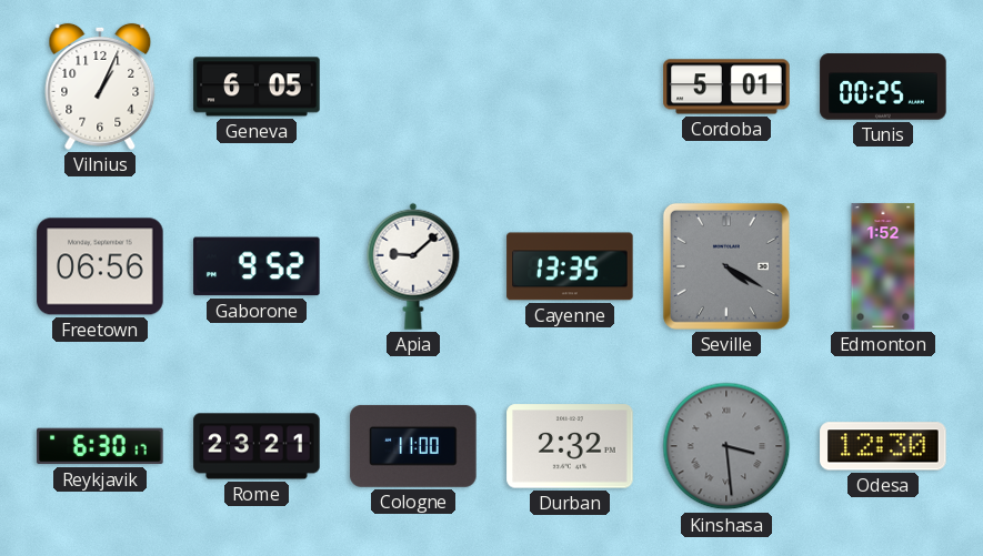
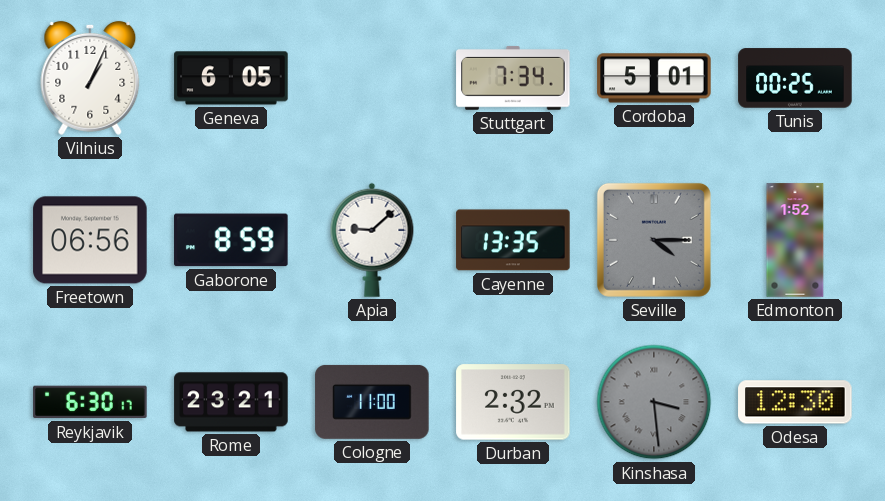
Stuttgart: none -> 7:34
Gaborone: 9:52 -> 8:59
Seville: 4:20 -> 4:15
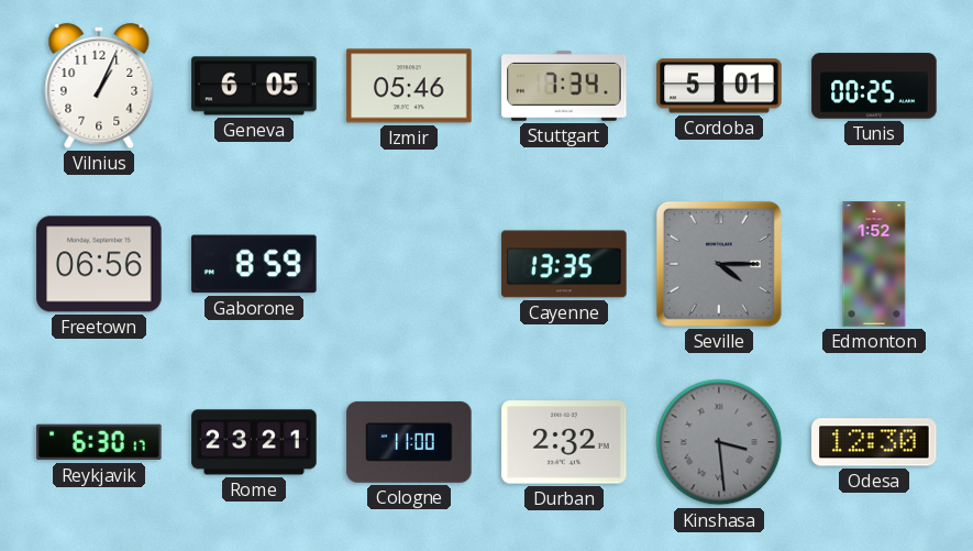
Izmir: none -> 05:46
Apia: 9:08 -> none
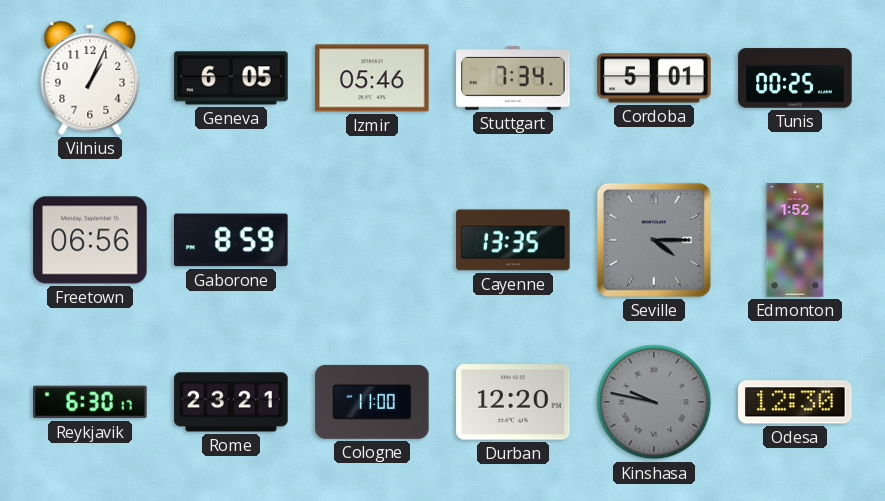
Durban: 2:32 -> 12:20
Kinshasa: 3:29 -> 9:47
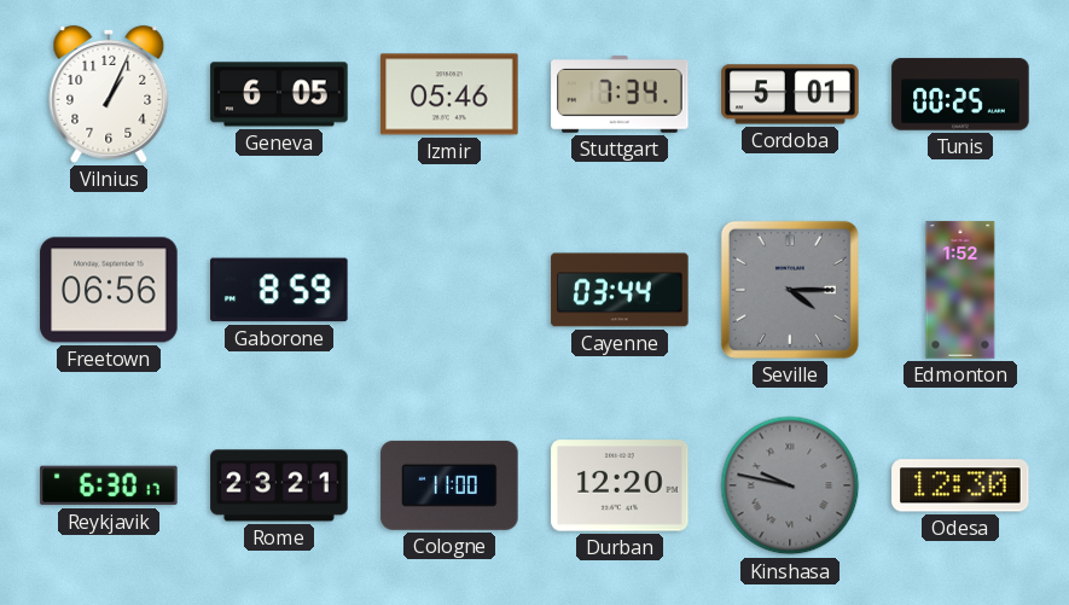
Cayenne: 13:35 -> 03:44
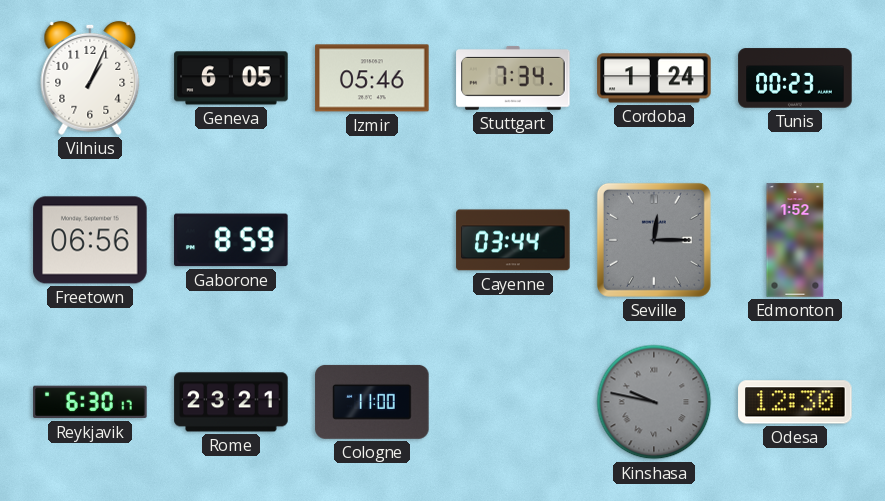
Cordoba: 5:01 -> 1:24
Tunis: 00:25 -> 00:23
Seville: 4:15 -> 12:15
Durban: 12:20 -> none
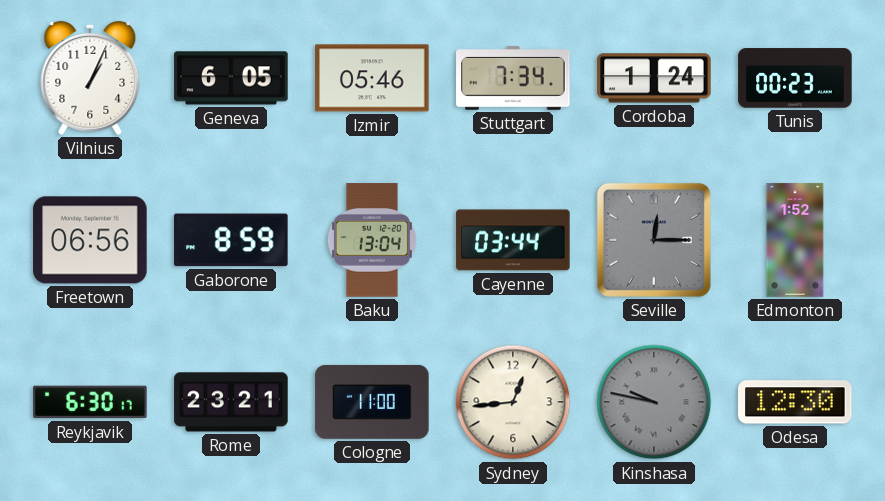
Baku: none -> 13:04
Sydney: none -> 12:44
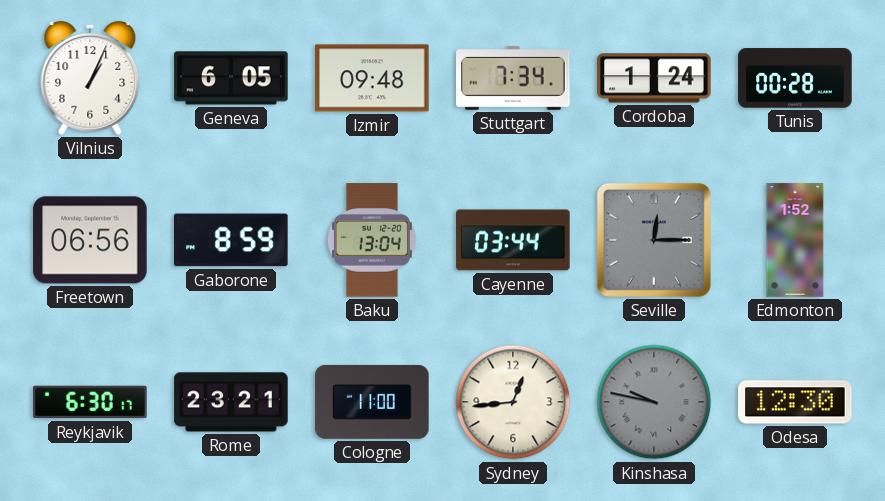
Izmir: 05:46 -> 09:48
Tunis: 00:23 -> 00:28
